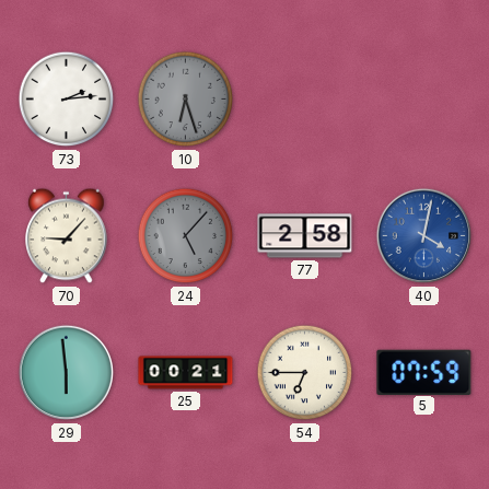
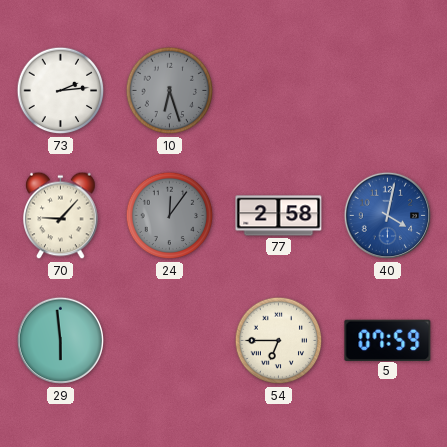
24: 5:07 -> 12:06
25: 00:21 -> none
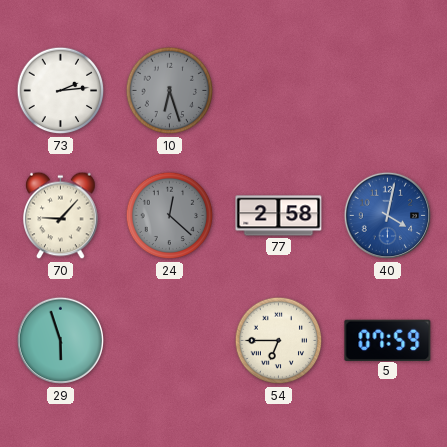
24: 12:06 -> 12:22
29: 5:59 -> 5:57
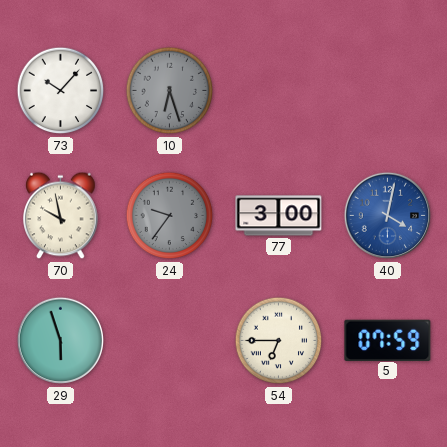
73: 2:14 -> 10:07
70: 9:07 -> 9:58
24: 12:22 -> 9:36
77: 2:58 -> 3:00
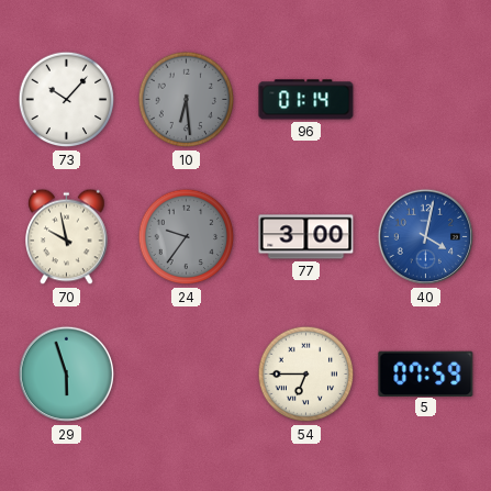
10: 6:27 -> 6:29
96: none -> 01:14
